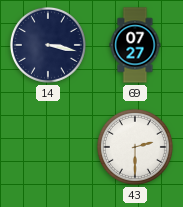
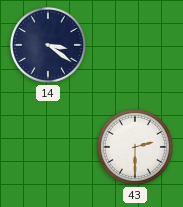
14: 3:17 -> 3:21
69: 07:27 -> none
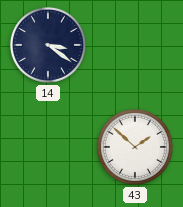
43: 2:30 -> 1:52
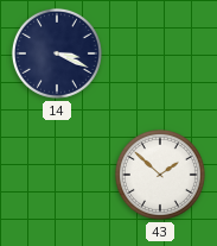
14: 3:21 -> 3:19
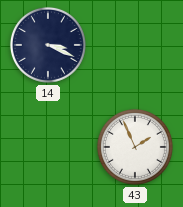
43: 1:52 -> 1:56
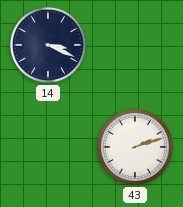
43: 1:56 -> 2:12
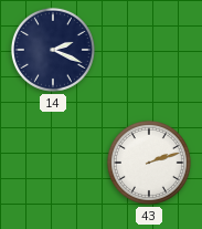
14: 3:19 -> 2:19
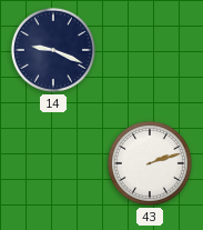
14: 2:19 -> 9:19
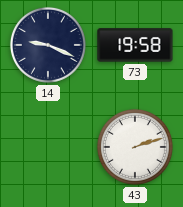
73: none -> 19:58
